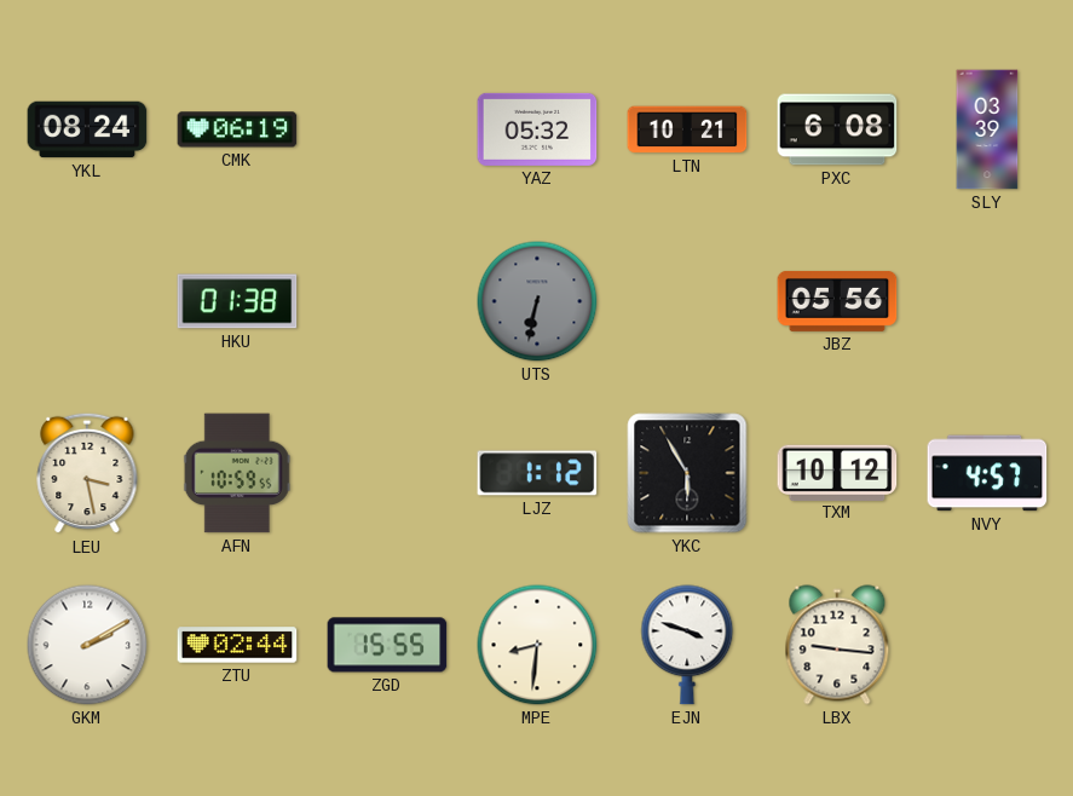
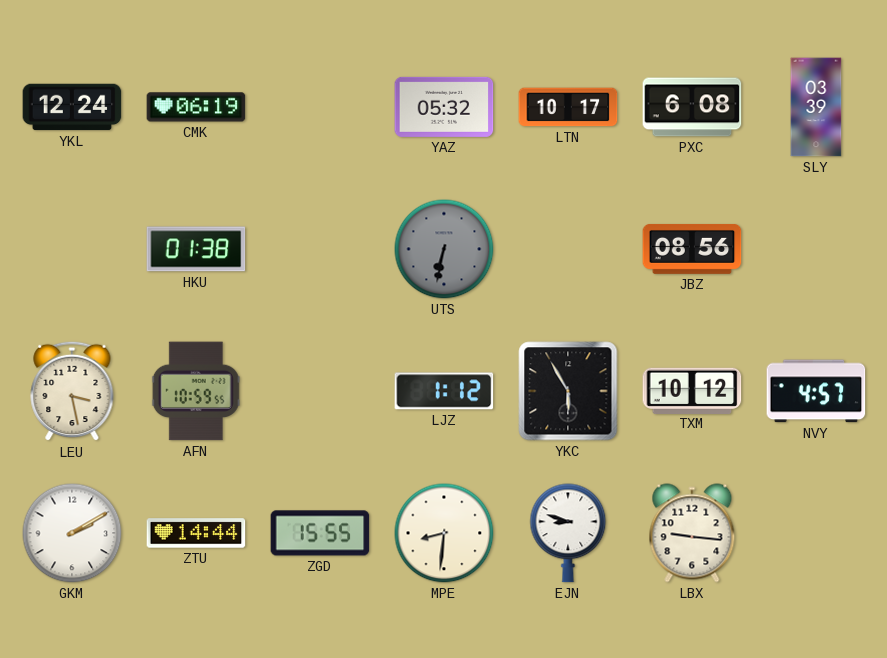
YKL: 08:24 -> 12:24
LTN: 10:21 -> 10:17
JBZ: 05:56 -> 08:56
ZTU: 02:44 -> 14:44
EJN: 3:48 -> 8:48
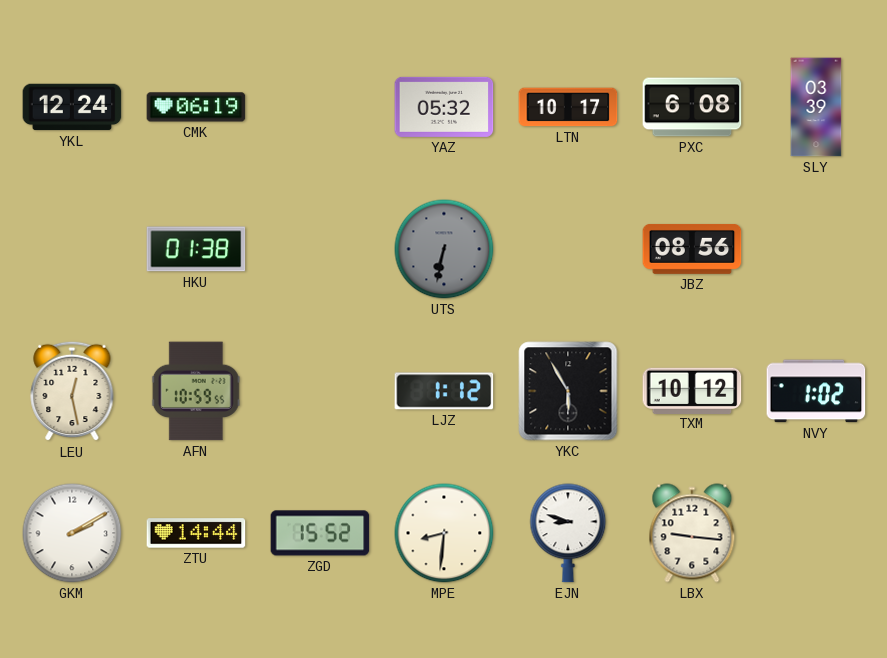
LEU: 3:28 -> 12:28
NVY: 4:57 -> 1:02
ZGD: 15:55 -> 15:52
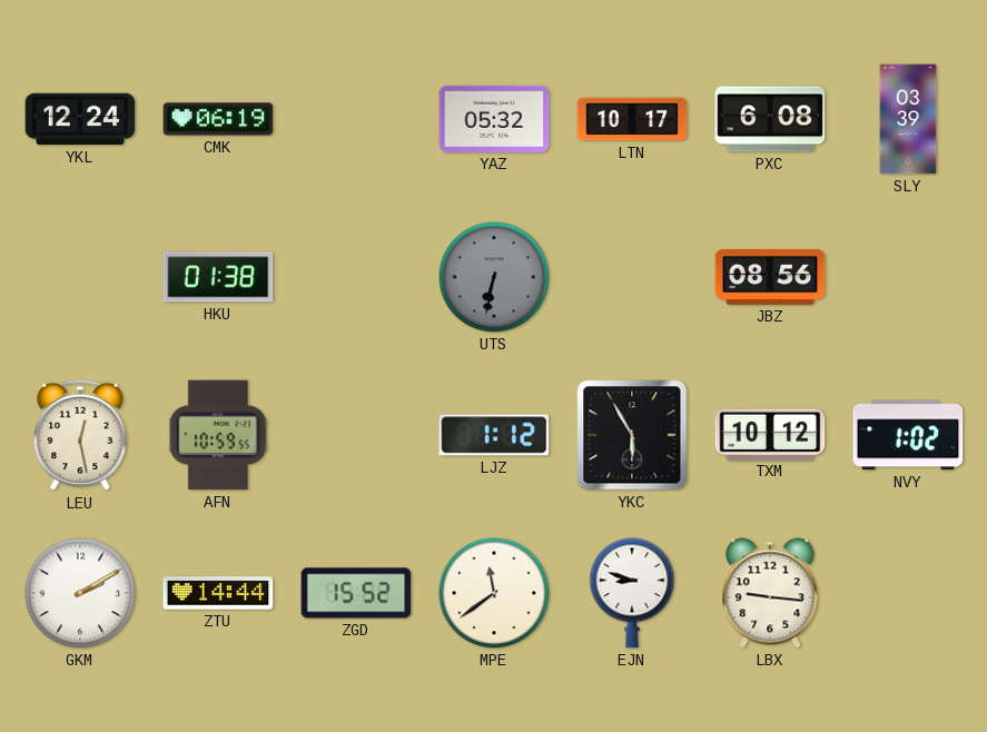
MPE: 8:31 -> 11:39
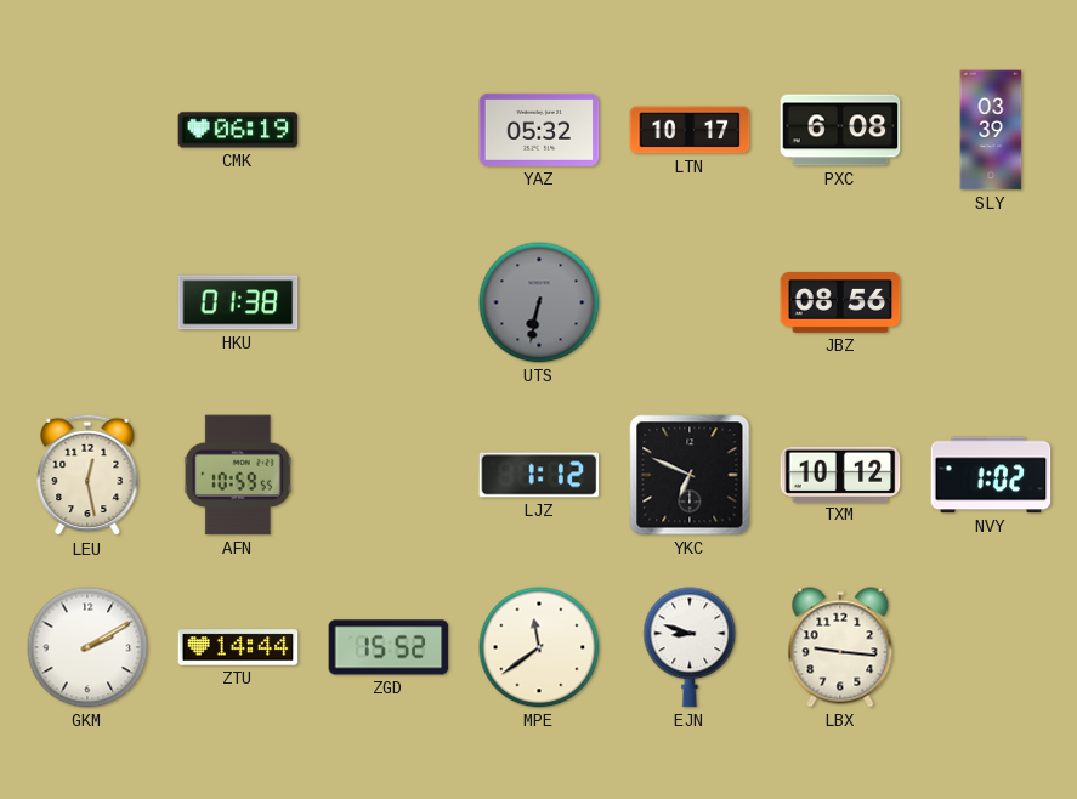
YKL: 12:24 -> none
YKC: 5:55 -> 6:49
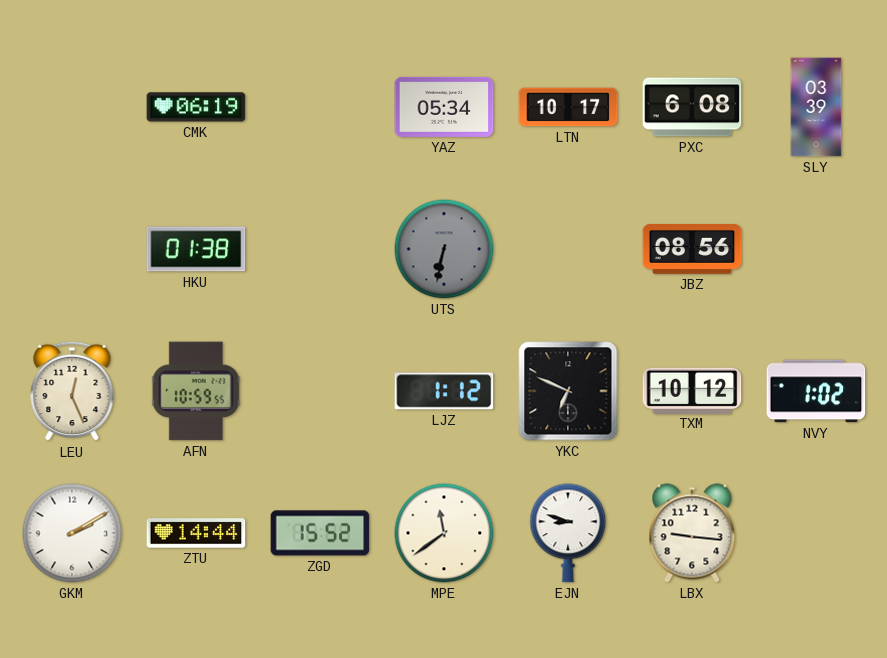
YAZ: 05:32 -> 05:34
LEU: 12:28 -> 12:26
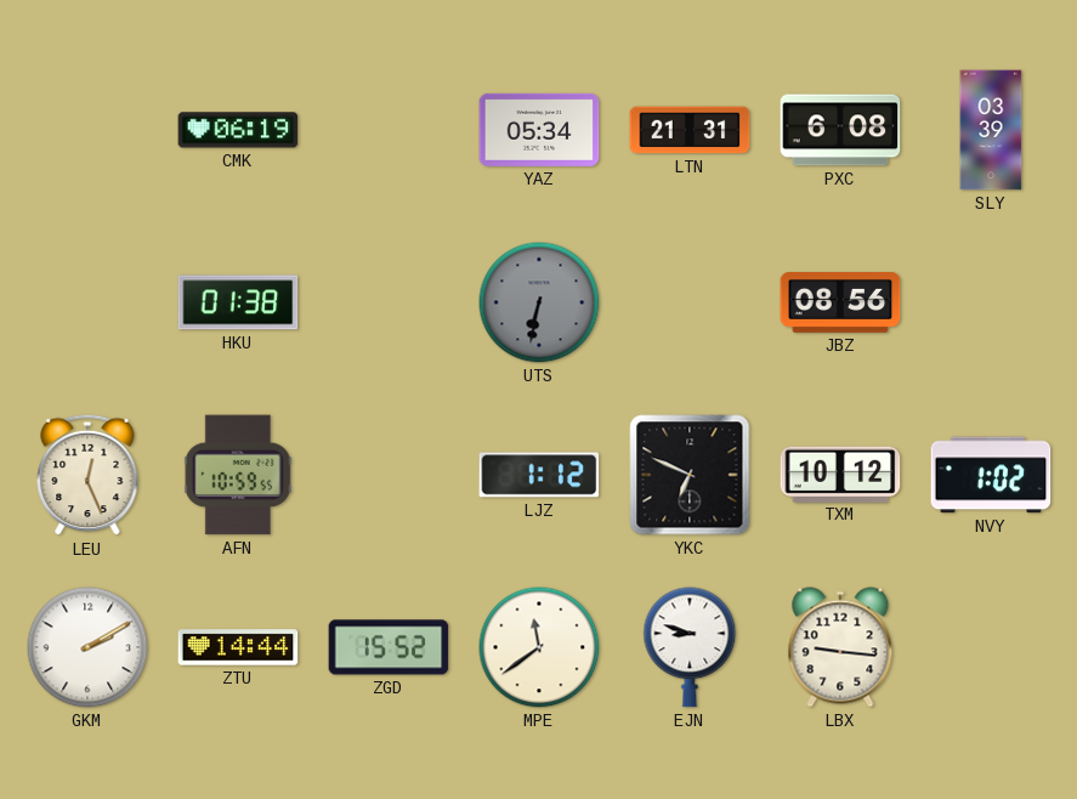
LTN: 10:17 -> 21:31
